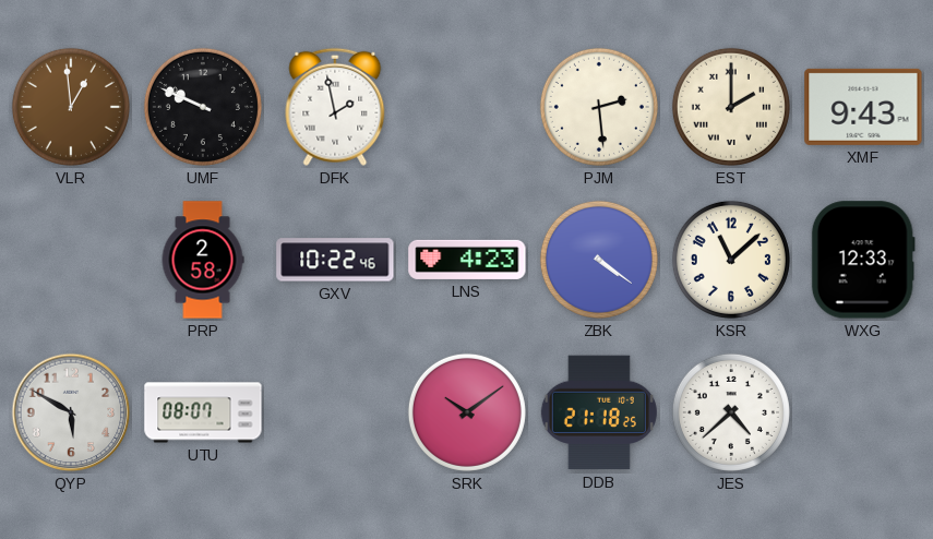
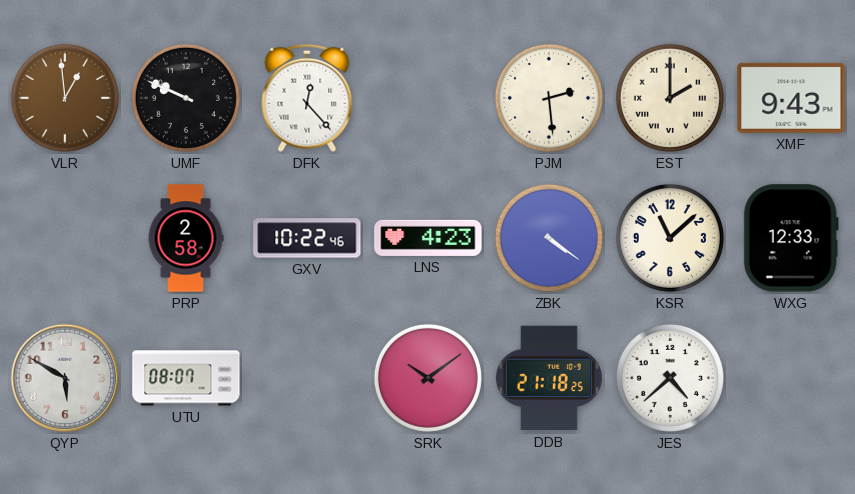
DFK: 1:58 -> 12:23
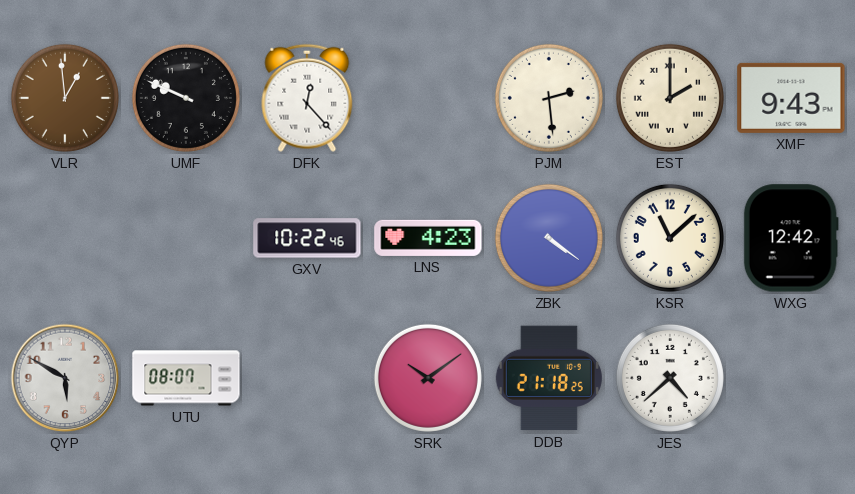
PRP: 2:58 -> none
WXG: 12:33 -> 12:42
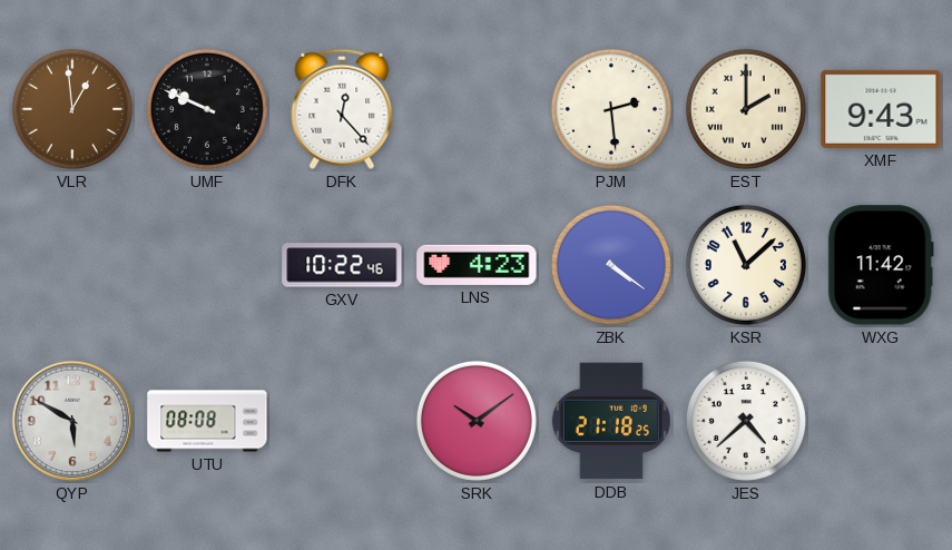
WXG: 12:42 -> 11:42
UTU: 08:07 -> 08:08
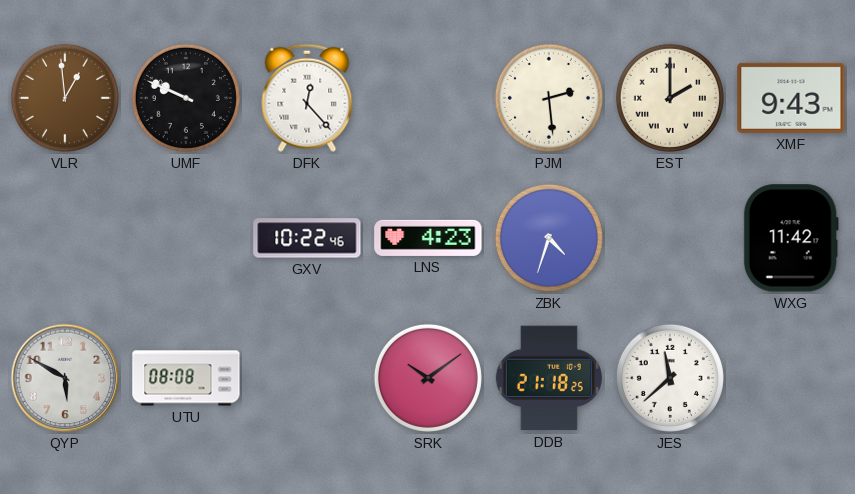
ZBK: 4:21 -> 4:33
KSR: 11:08 -> none
JES: 4:38 -> 11:38
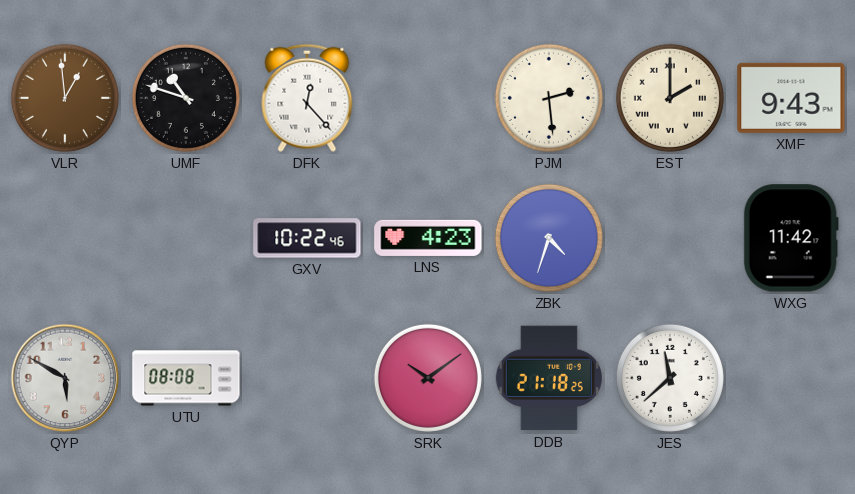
UMF: 9:49 -> 10:48
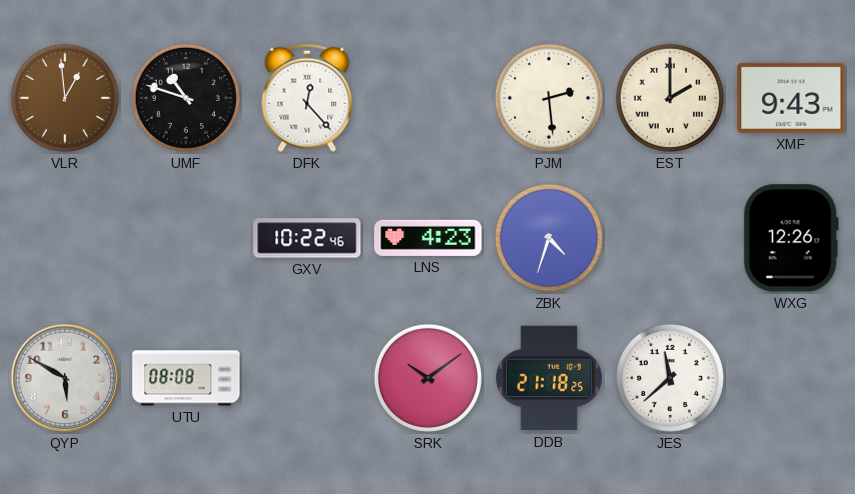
WXG: 11:42 -> 12:26
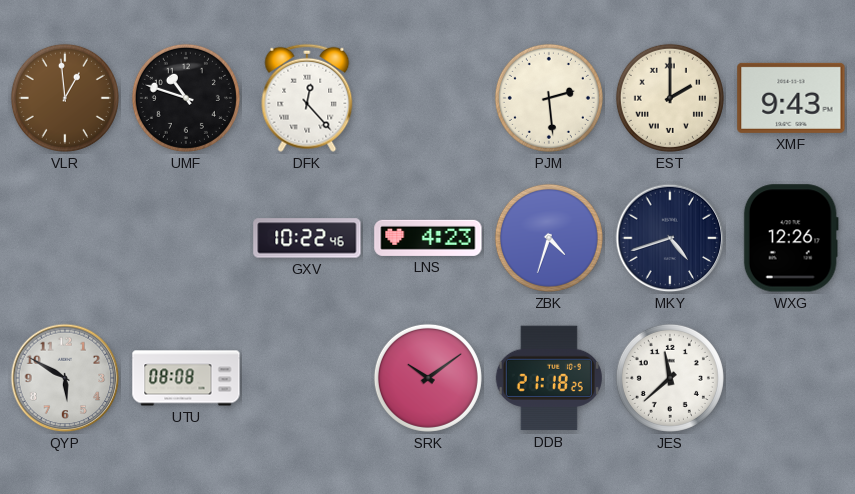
MKY: none -> 4:42
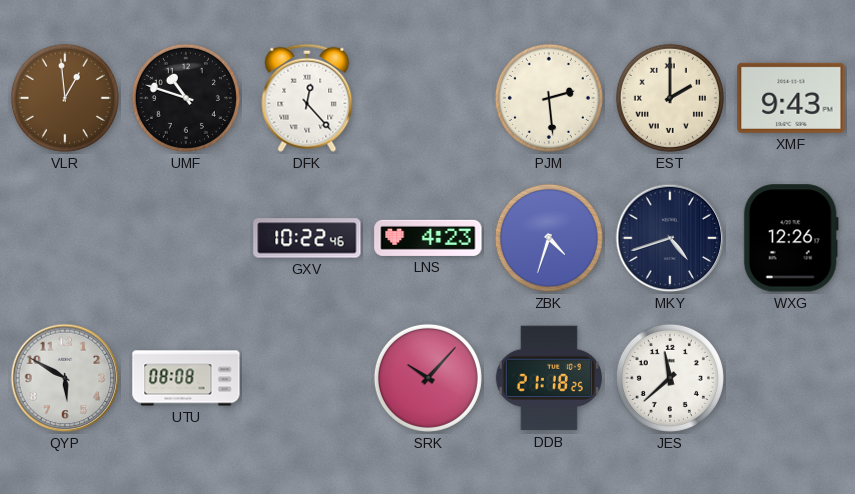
SRK: 10:09 -> 10:07
